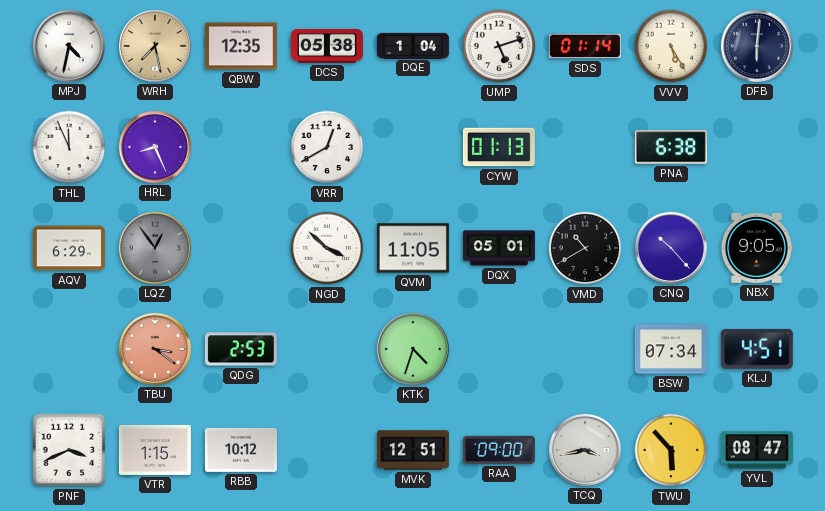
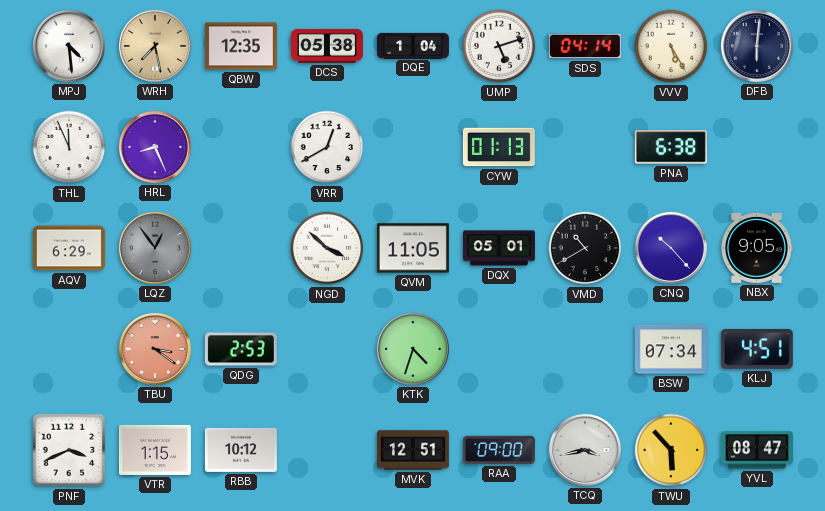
MPJ: 4:32 -> 4:29
SDS: 01:14 -> 04:14
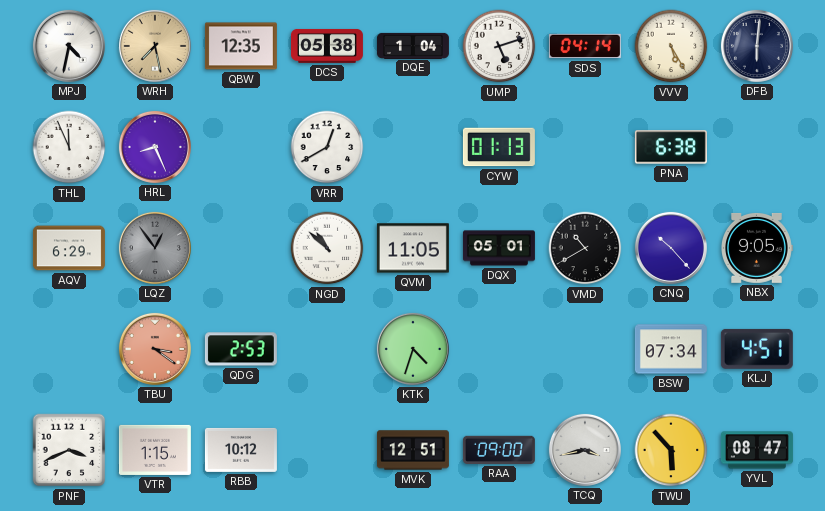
MPJ: 4:29 -> 4:32
NGD: 3:52 -> 10:52
